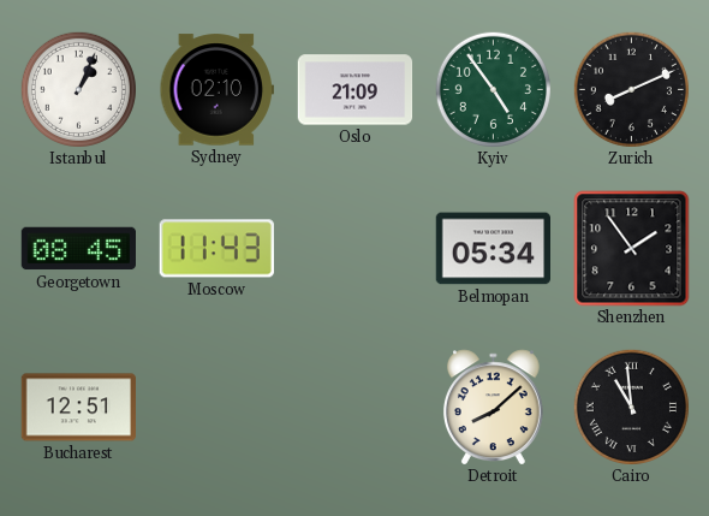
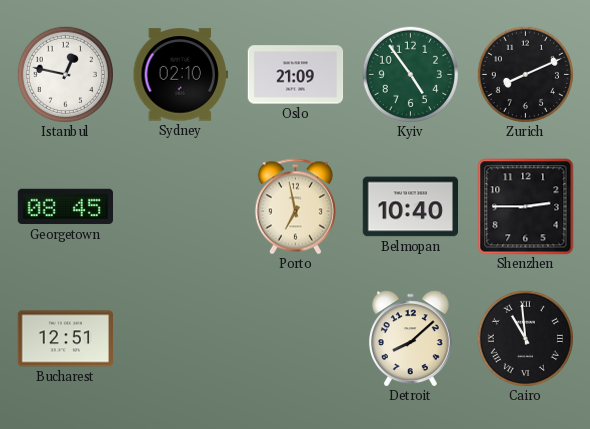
Istanbul: 1:04 -> 12:47
Moscow: 11:43 -> none
Porto: none -> 6:58
Belmopan: 05:34 -> 10:40
Shenzhen: 1:54 -> 2:45
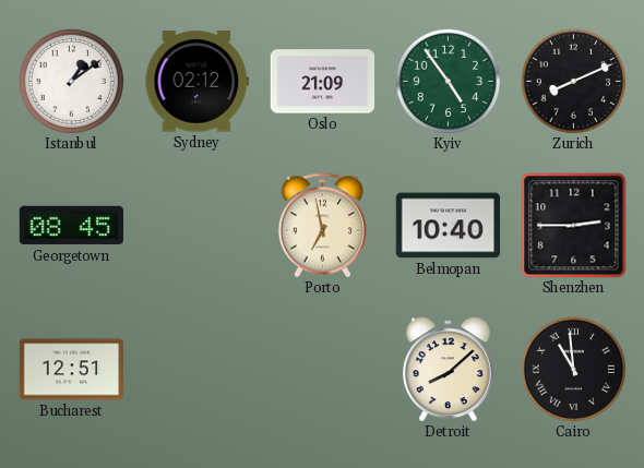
Istanbul: 12:47 -> 1:09
Sydney: 02:10 -> 02:12
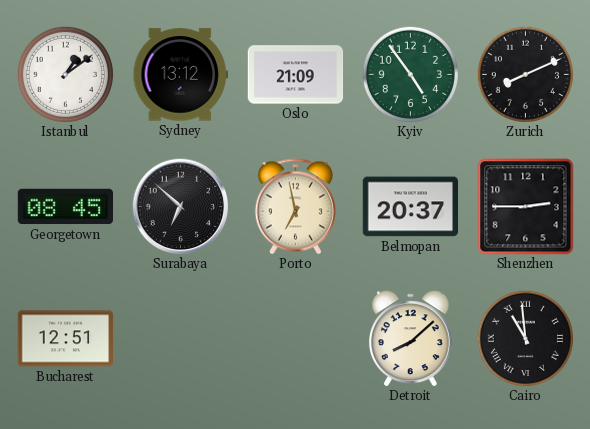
Sydney: 02:12 -> 13:12
Surabaya: none -> 6:52
Belmopan: 10:40 -> 20:37
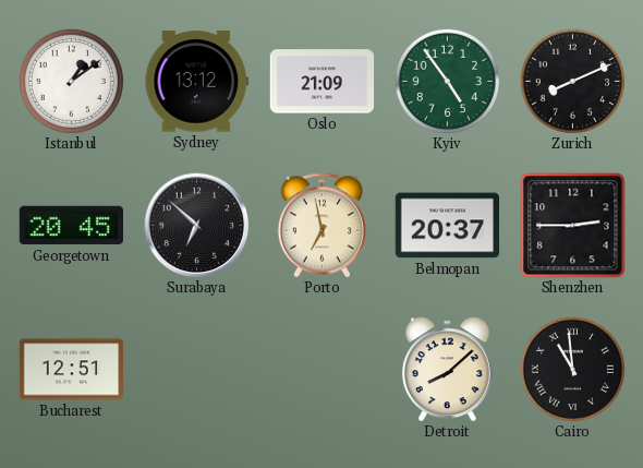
Georgetown: 08:45 -> 20:45
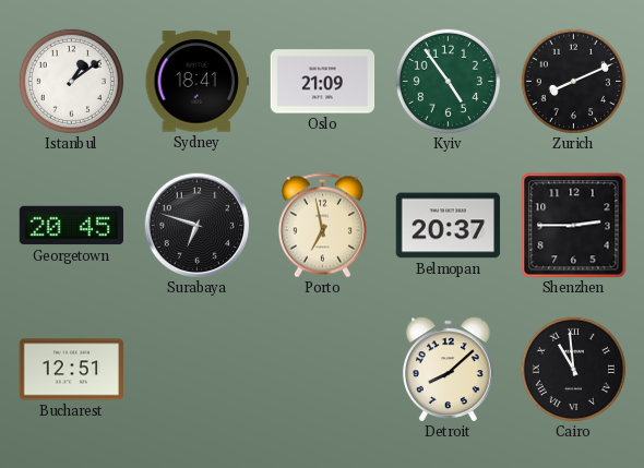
Sydney: 13:12 -> 18:41
Surabaya: 6:52 -> 6:48
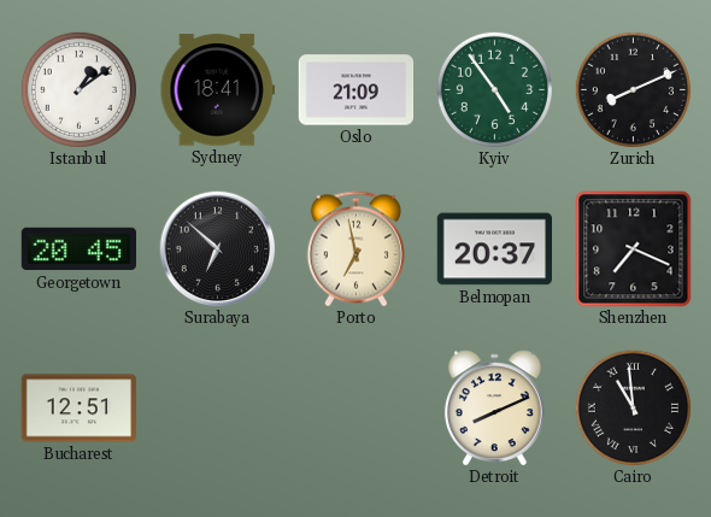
Surabaya: 6:48 -> 6:52
Shenzhen: 2:45 -> 7:19
Detroit: 8:08 -> 8:11
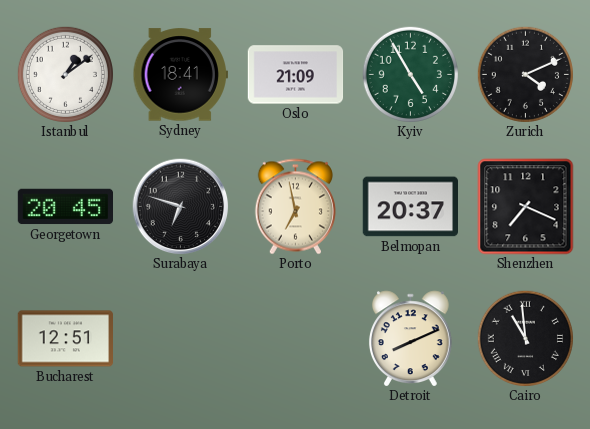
Kyiv: 4:54 -> 4:55
Zurich: 8:11 -> 4:11
Surabaya: 6:52 -> 6:48
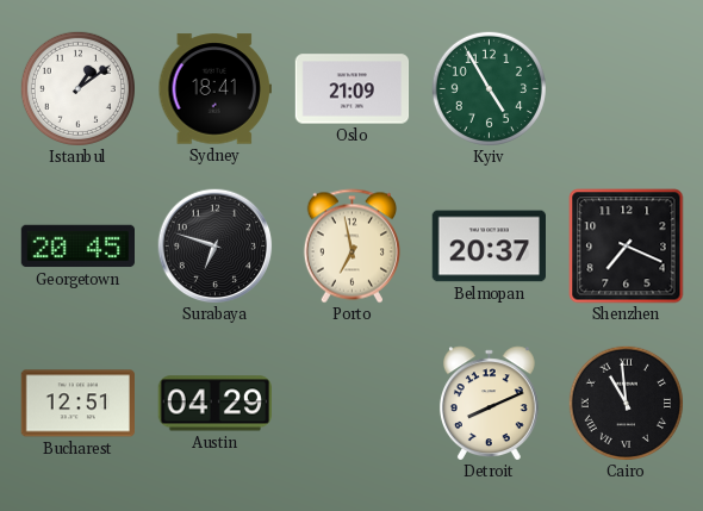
Zurich: 4:11 -> none
Austin: none -> 04:29
